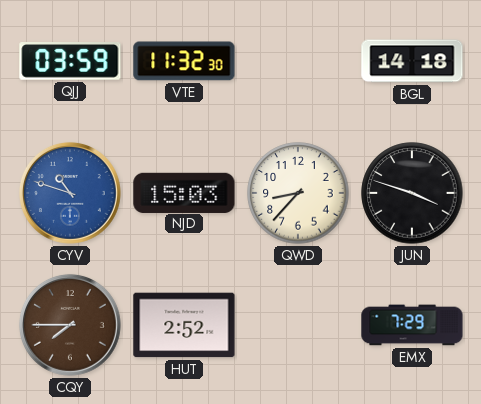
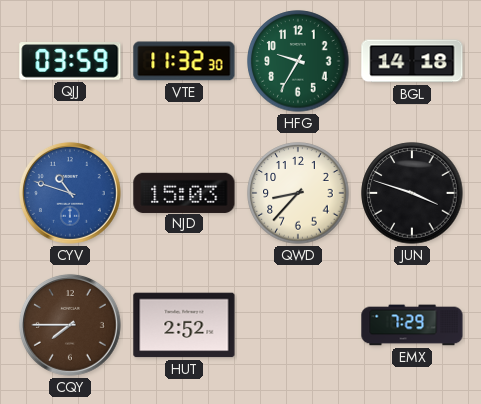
HFG: none -> 9:35
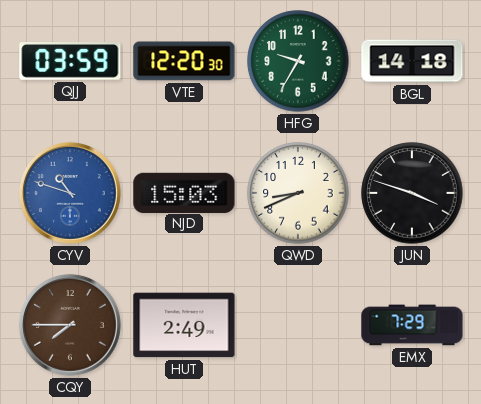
VTE: 11:32 -> 12:20
QWD: 8:37 -> 8:41
HUT: 2:52 -> 2:49
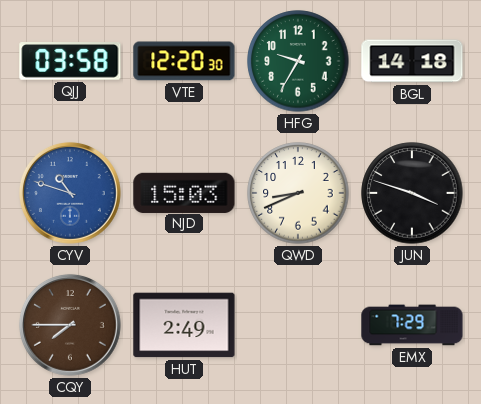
QJJ: 03:59 -> 03:58
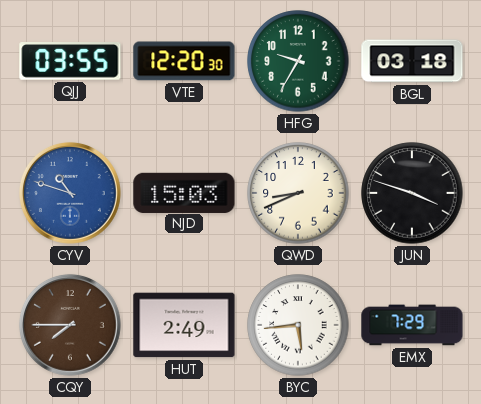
QJJ: 03:58 -> 03:55
BGL: 14:18 -> 03:18
BYC: none -> 5:44
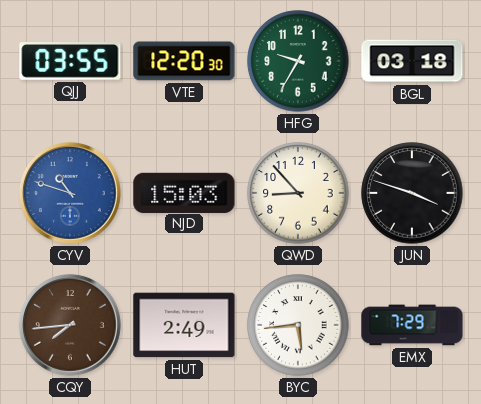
QWD: 8:41 -> 8:53
CQY: 7:45 -> 7:44
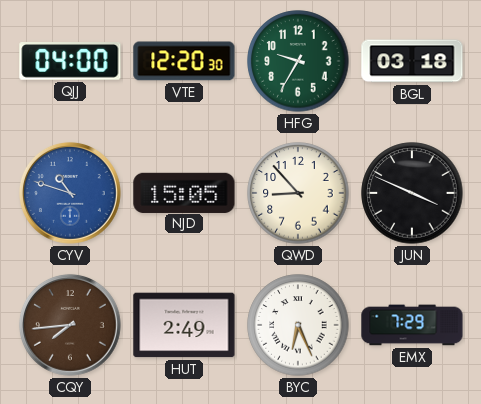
QJJ: 03:55 -> 04:00
NJD: 15:03 -> 15:05
JUN: 3:48 -> 3:49
BYC: 5:44 -> 6:26
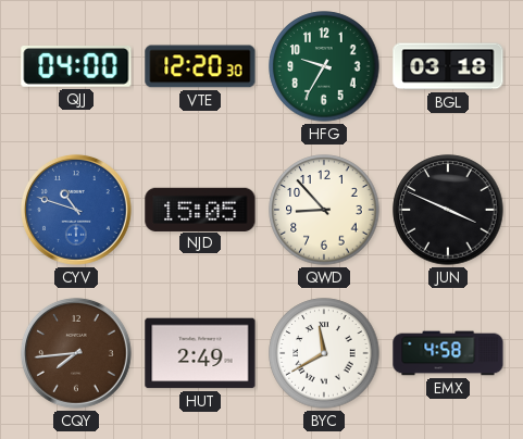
BYC: 6:26 -> 11:40
EMX: 7:29 -> 4:58
